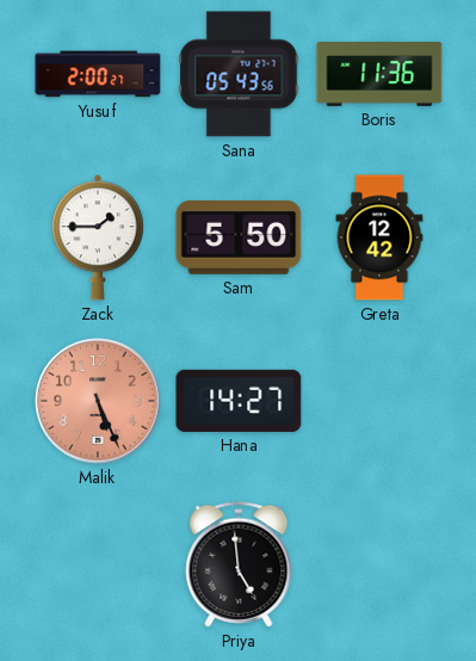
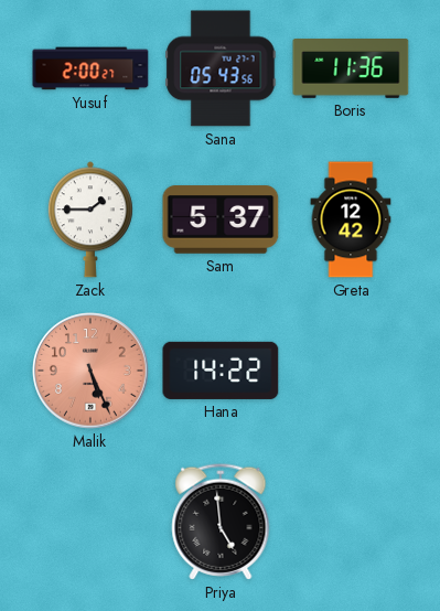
Sam: 5:50 -> 5:37
Hana: 14:27 -> 14:22
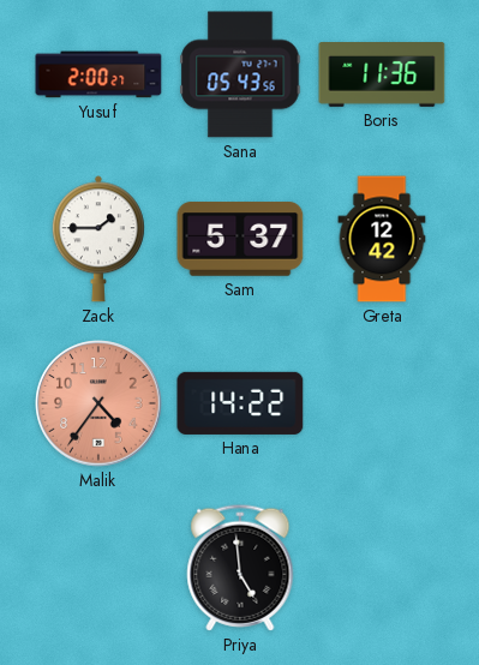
Malik: 5:26 -> 4:36
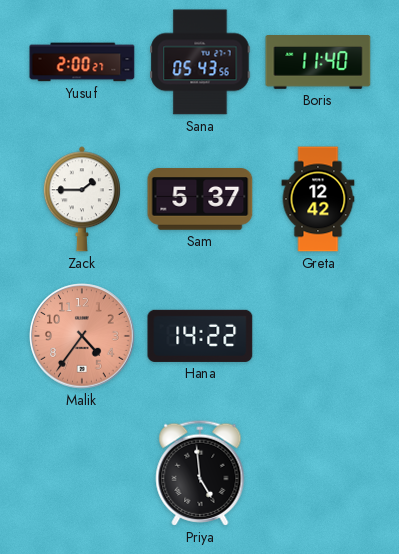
Boris: 11:36 -> 11:40
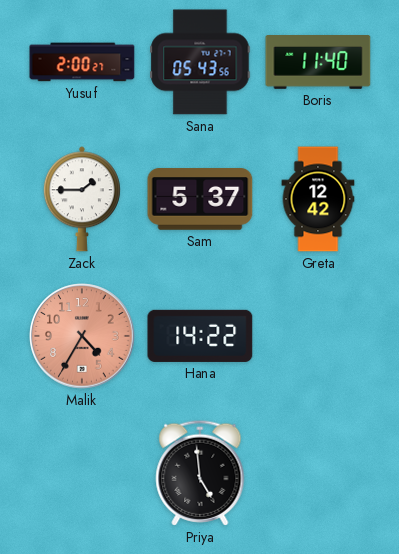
Malik: 4:36 -> 4:35
